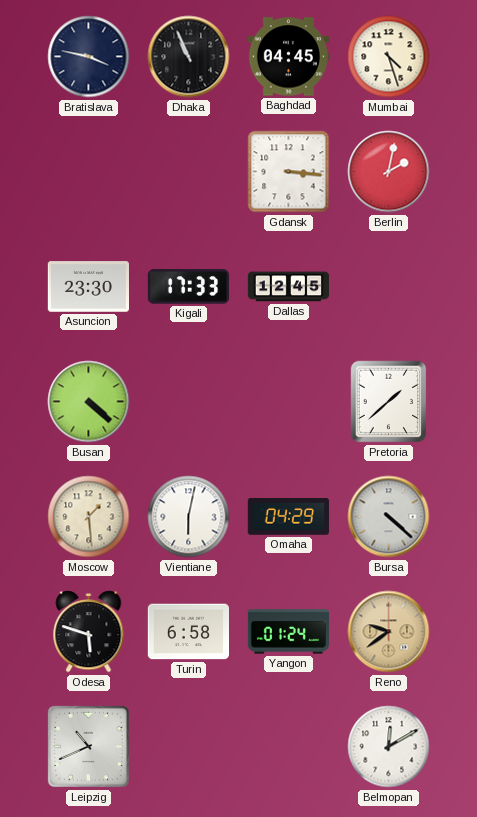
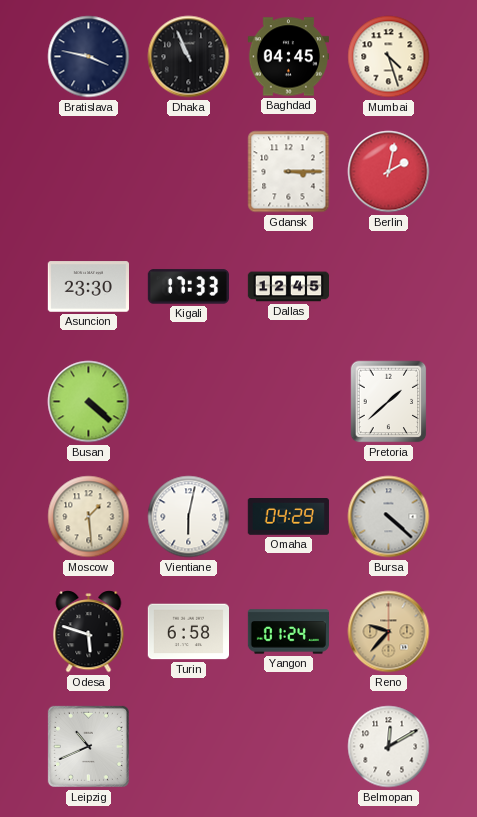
Gdansk: 3:16 -> 3:15
Reno: 9:39 -> 9:37
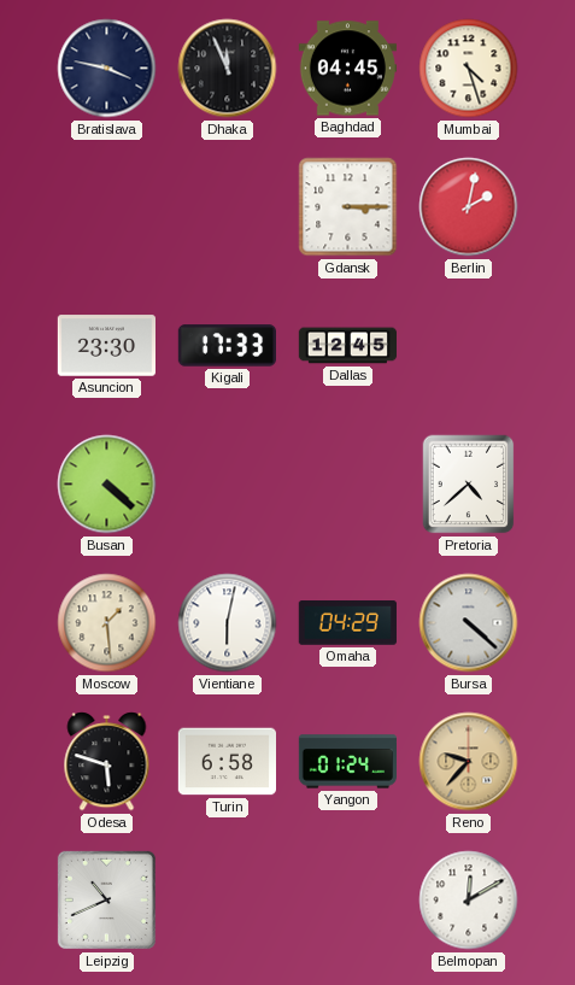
Dhaka: 10:56 -> 11:56
Pretoria: 1:38 -> 4:38
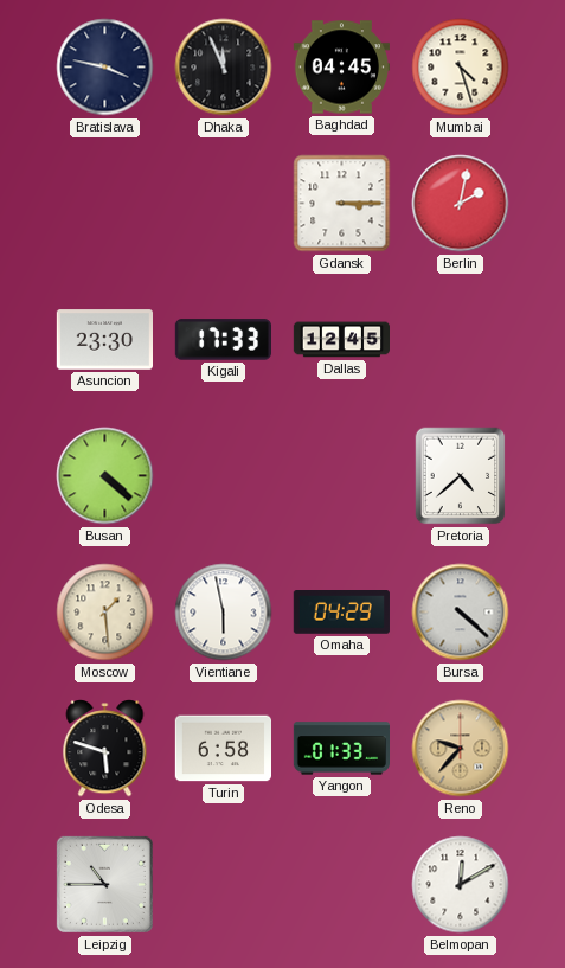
Vientiane: 6:02 -> 5:58
Yangon: 01:24 -> 01:33
Leipzig: 10:41 -> 10:45
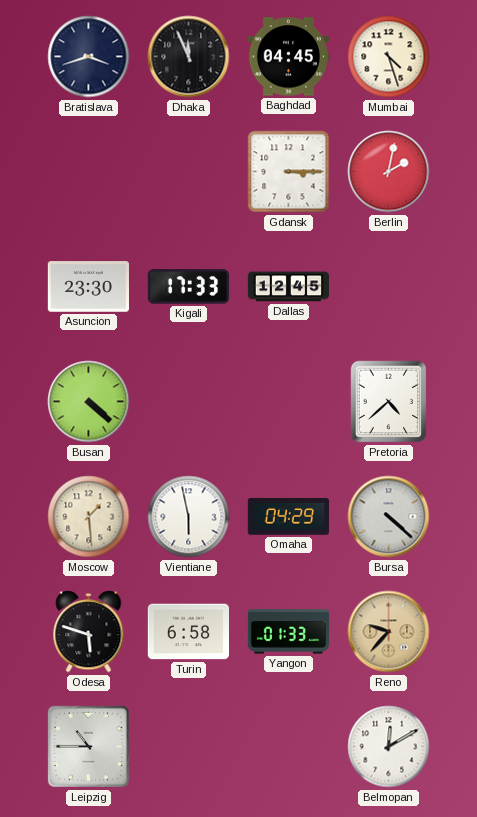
Bratislava: 3:47 -> 3:42
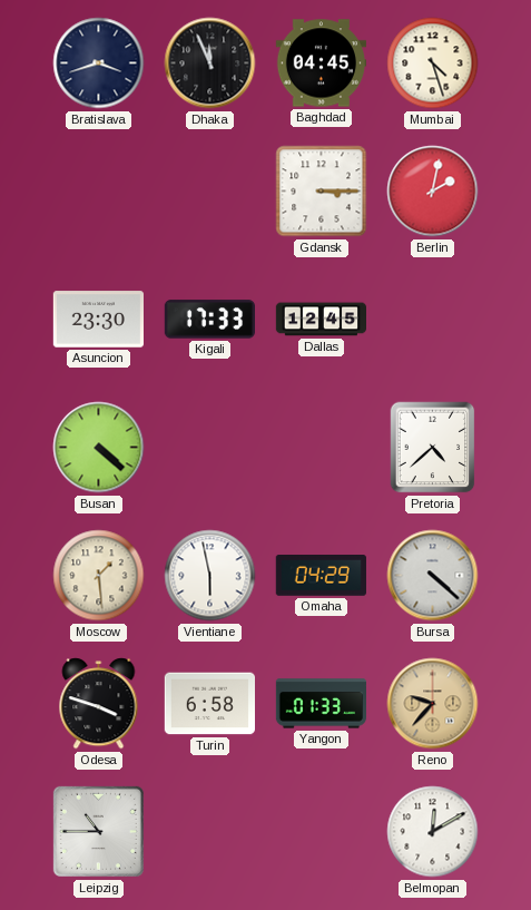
Odesa: 5:48 -> 3:48
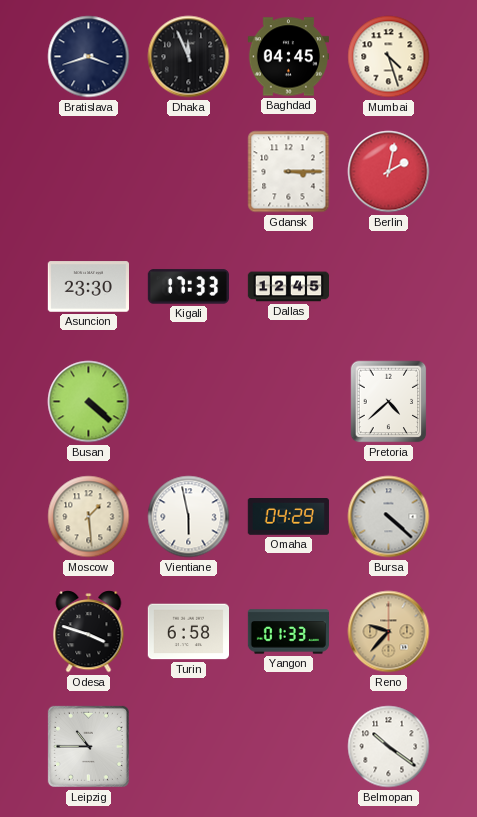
Belmopan: 12:10 -> 10:21
